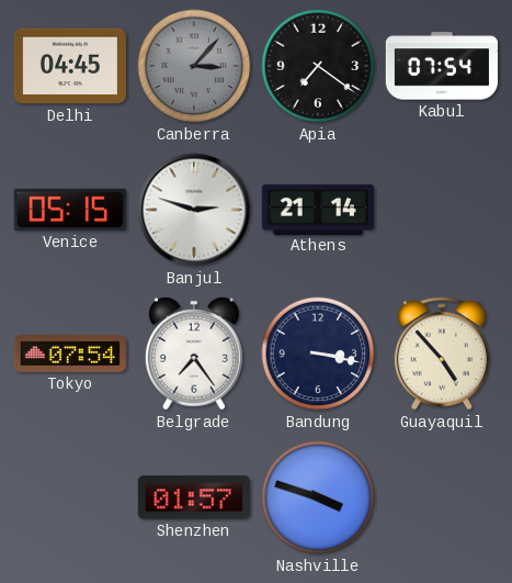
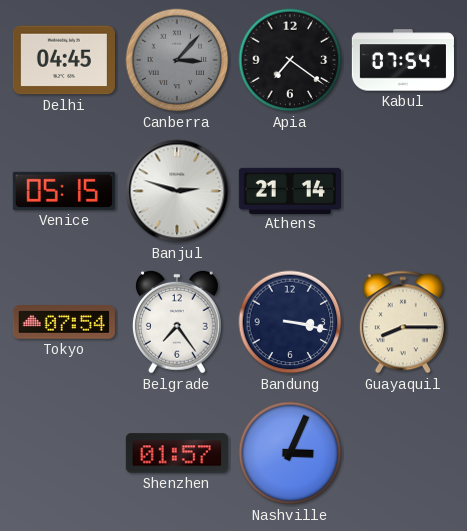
Guayaquil: 4:53 -> 8:15
Nashville: 3:48 -> 3:04
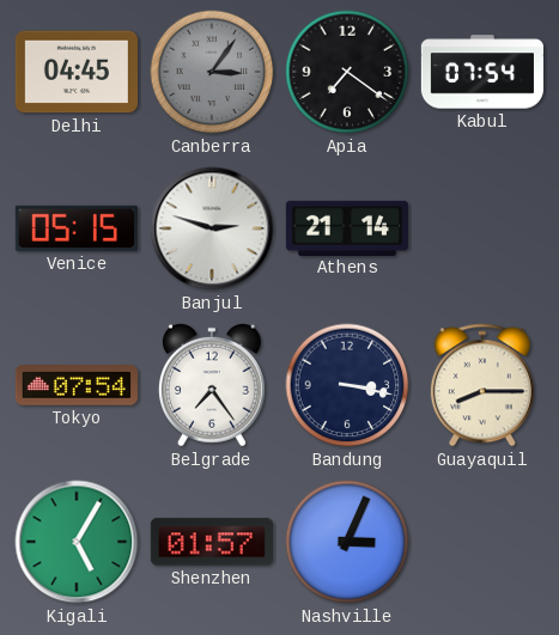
Canberra: 3:07 -> 3:06
Kigali: none -> 5:05
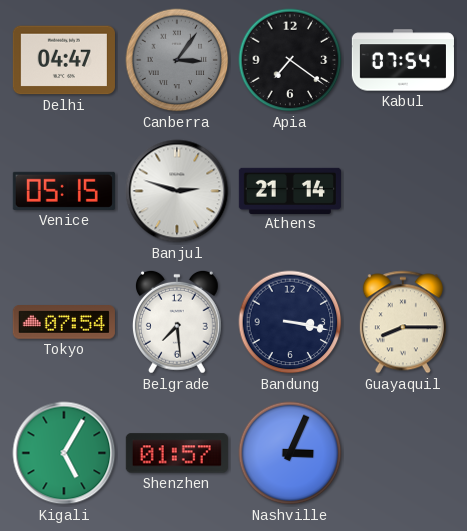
Delhi: 04:45 -> 04:47
Belgrade: 7:24 -> 7:29
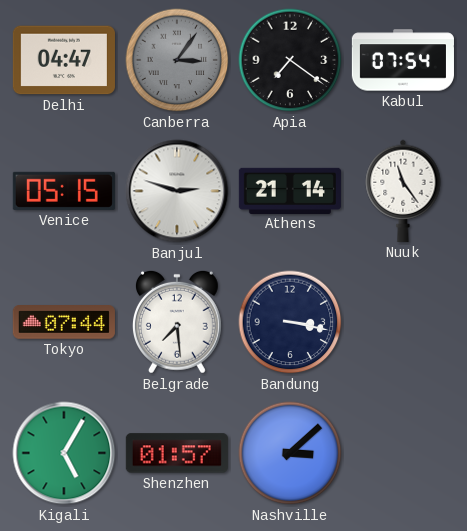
Nuuk: none -> 11:24
Tokyo: 07:54 -> 07:44
Guayaquil: 8:15 -> none
Nashville: 3:04 -> 3:08
